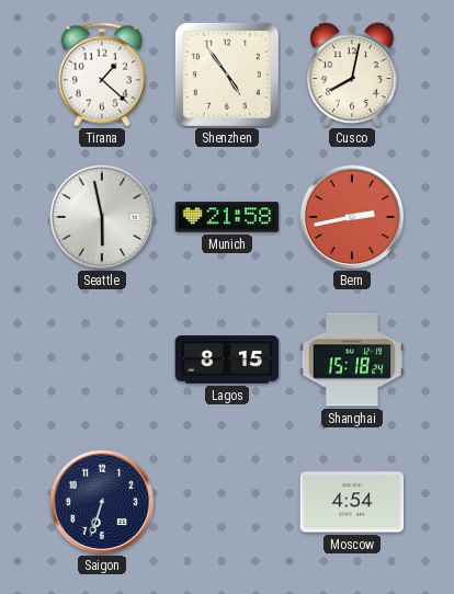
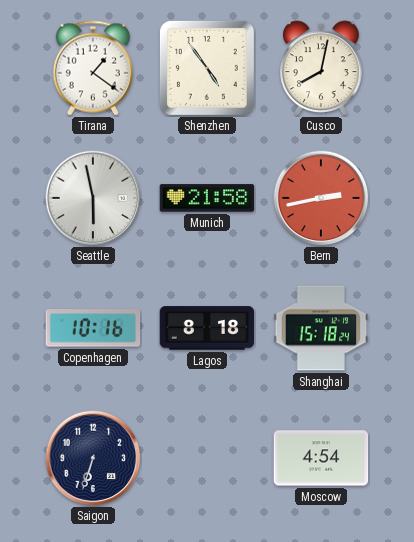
Tirana: 1:22 -> 1:21
Copenhagen: none -> 10:16
Lagos: 8:15 -> 8:18
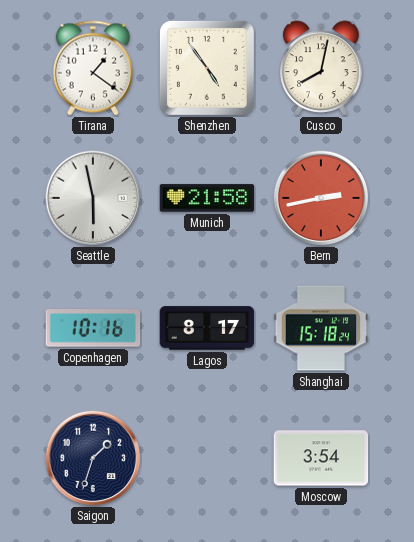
Lagos: 8:18 -> 8:17
Saigon: 6:33 -> 1:33
Moscow: 4:54 -> 3:54
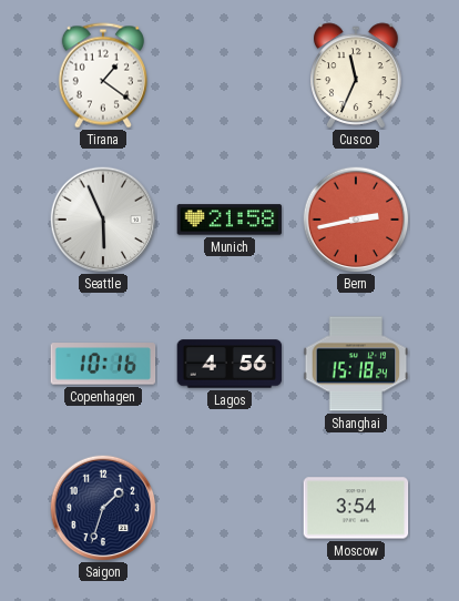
Shenzhen: 4:54 -> none
Cusco: 8:02 -> 11:34
Seattle: 5:58 -> 5:56
Lagos: 8:17 -> 4:56
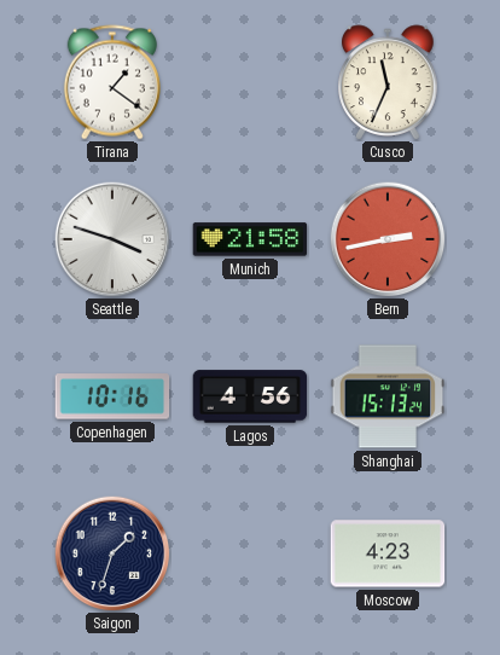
Seattle: 5:56 -> 3:48
Shanghai: 15:18 -> 15:13
Moscow: 3:54 -> 4:23
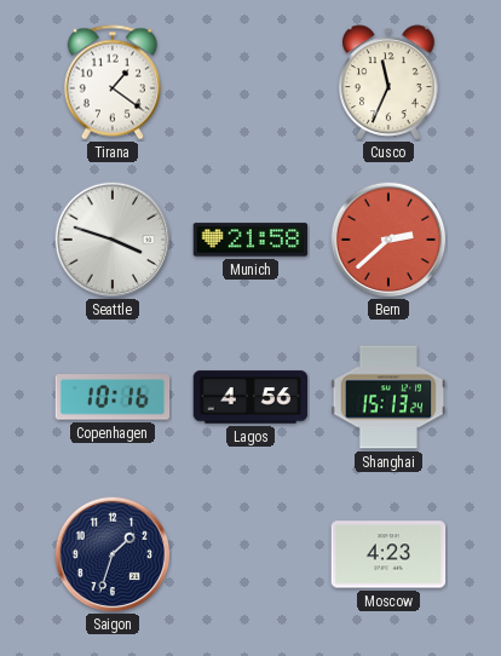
Bern: 2:43 -> 2:38
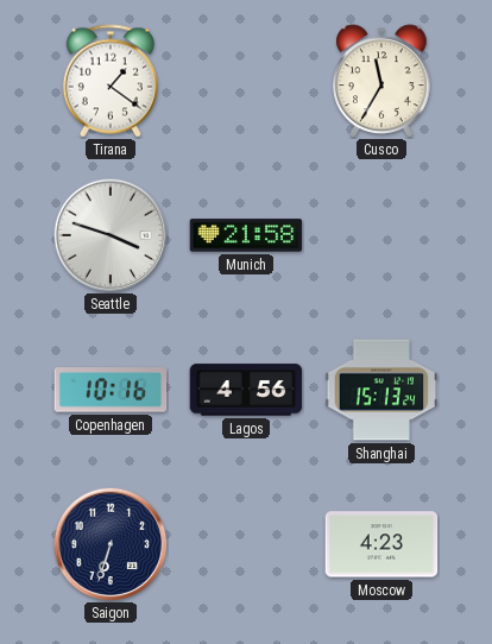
Cusco: 11:34 -> 11:35
Bern: 2:38 -> none
Saigon: 1:33 -> 6:33
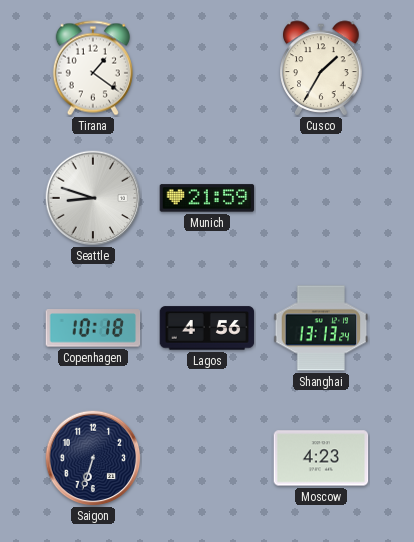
Cusco: 11:35 -> 1:35
Seattle: 3:48 -> 8:48
Munich: 21:58 -> 21:59
Copenhagen: 10:16 -> 10:18
Shanghai: 15:13 -> 13:13
